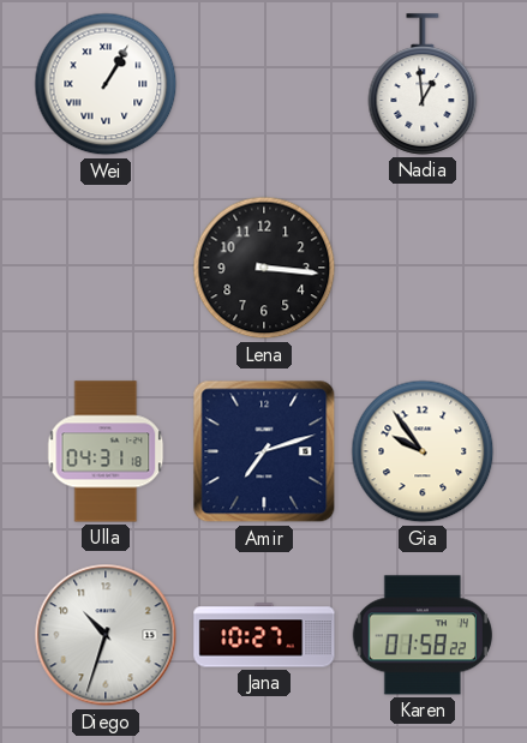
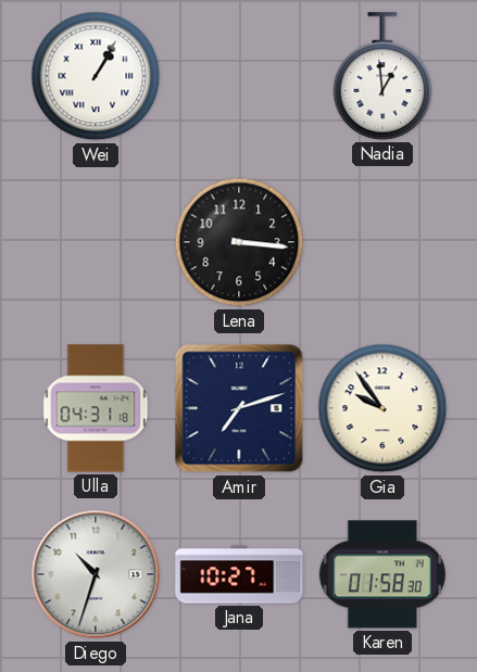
Karen: 01:58:22 -> 01:58:30
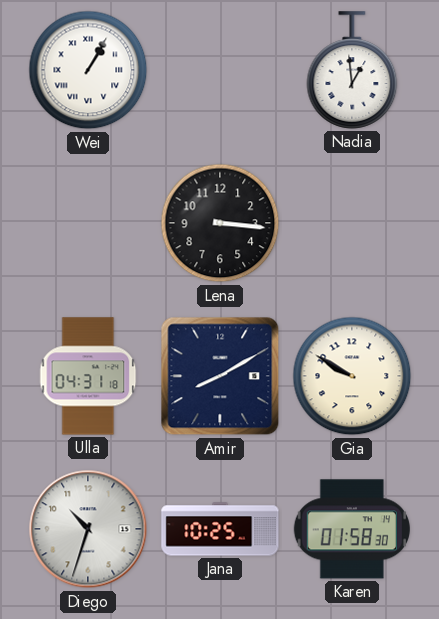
Amir: 7:12 -> 8:10
Gia: 9:54 -> 9:50
Jana: 10:27 -> 10:25
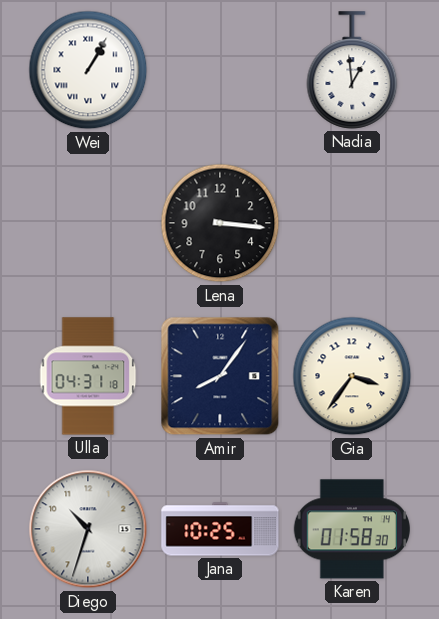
Amir: 8:10 -> 8:06
Gia: 9:50 -> 3:36
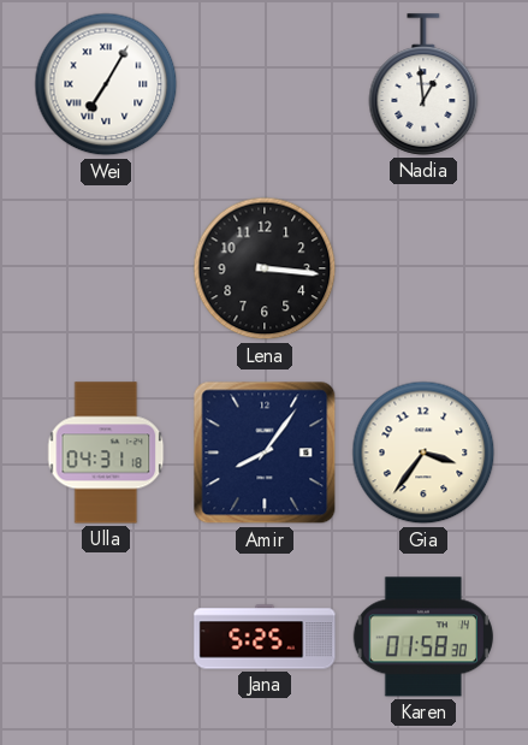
Wei: 1:05 -> 7:05
Diego: 10:33 -> none
Jana: 10:25 -> 5:25
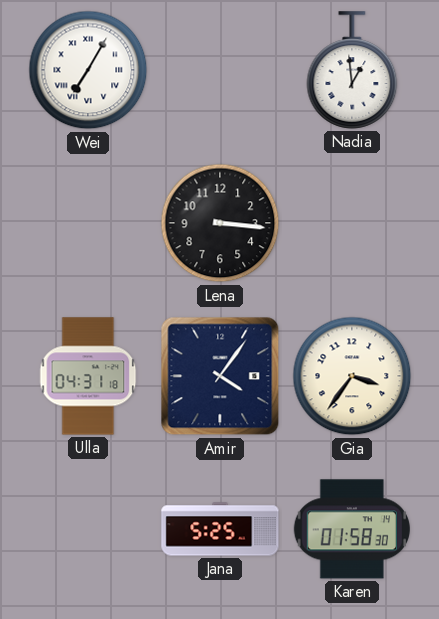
Amir: 8:06 -> 4:06
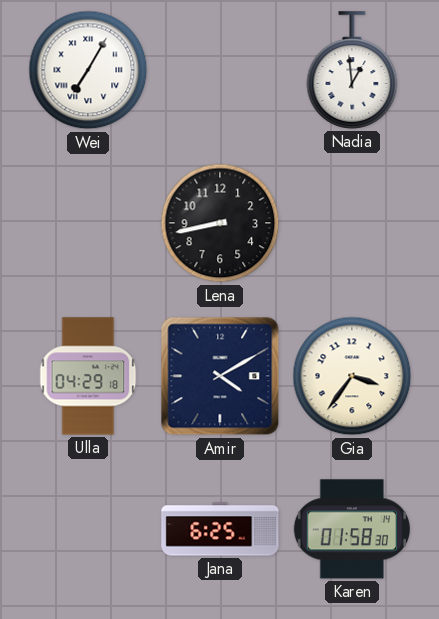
Lena: 3:16 -> 8:43
Ulla: 04:31 -> 04:29
Amir: 4:06 -> 4:10
Jana: 5:25 -> 6:25
